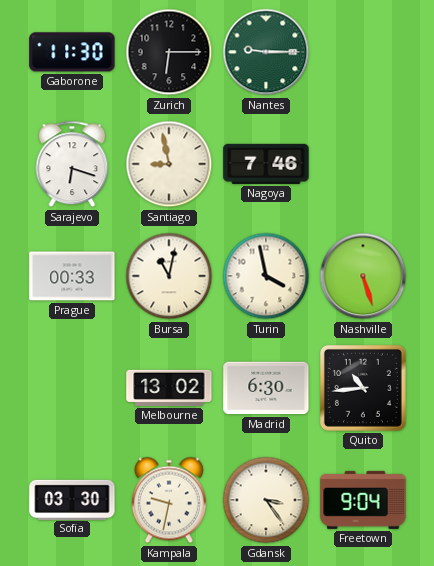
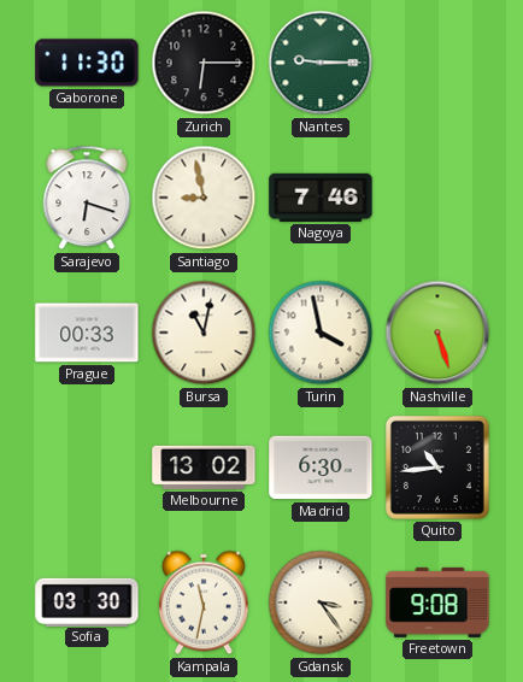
Kampala: 9:32 -> 11:32
Freetown: 9:04 -> 9:08
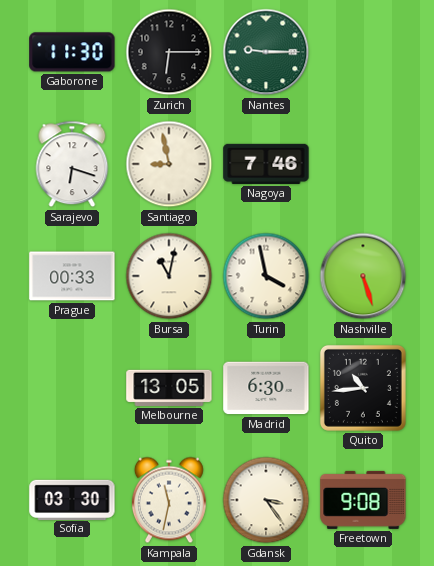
Melbourne: 13:02 -> 13:05
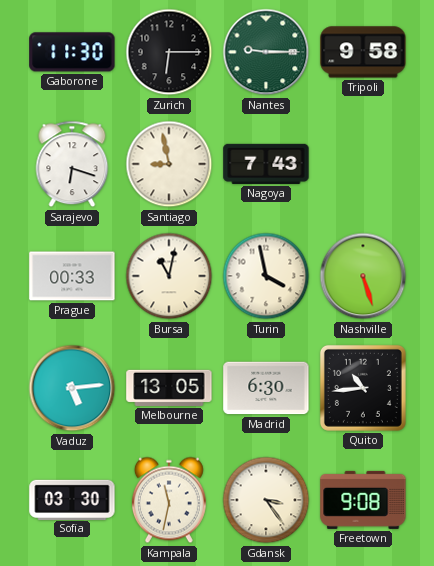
Tripoli: none -> 9:58
Nagoya: 7:46 -> 7:43
Vaduz: none -> 5:14
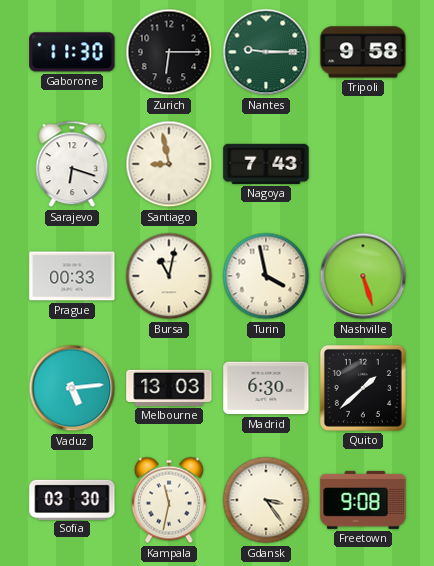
Melbourne: 13:05 -> 13:03
Quito: 10:44 -> 1:38
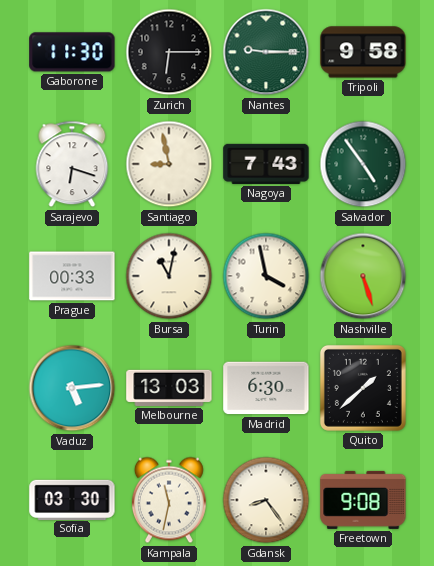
Salvador: none -> 4:54
Gdansk: 3:24 -> 8:24
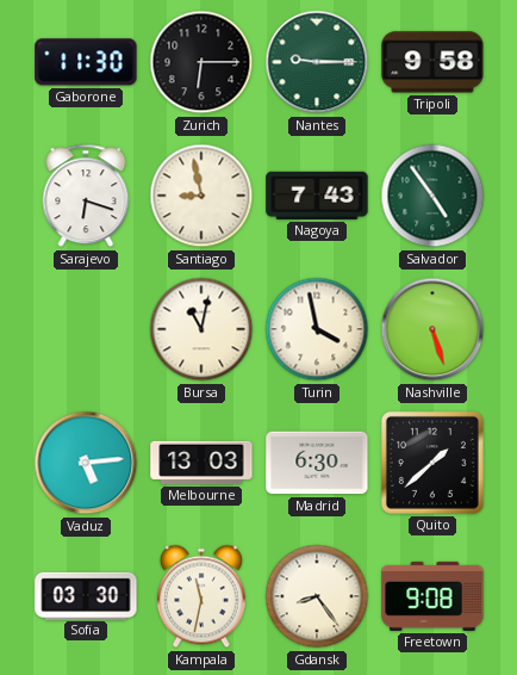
Prague: 00:33 -> none
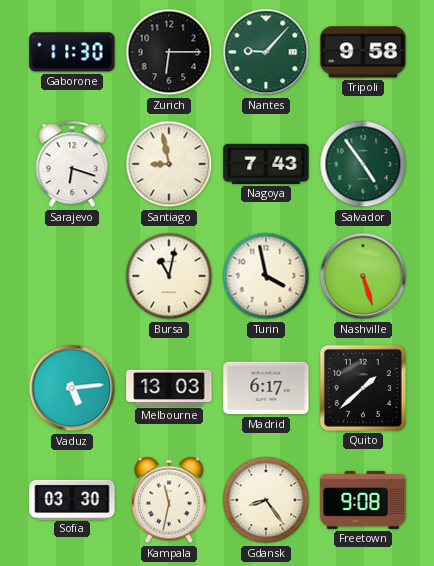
Nantes: 9:15 -> 9:07
Madrid: 6:30 -> 6:17
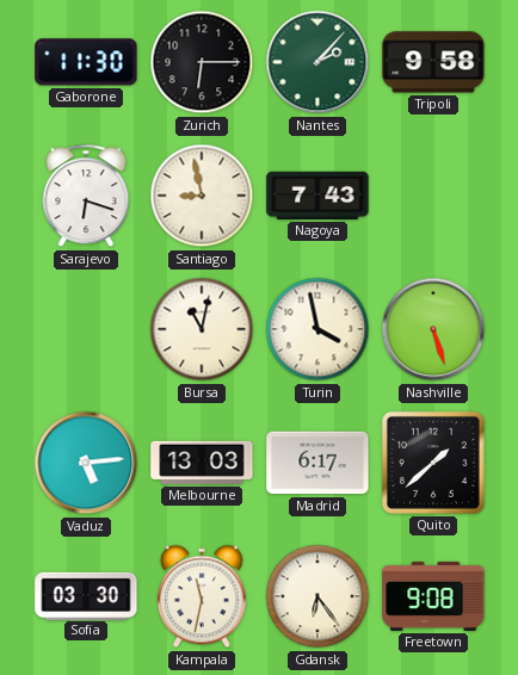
Nantes: 9:07 -> 2:07
Salvador: 4:54 -> none
Gdansk: 8:24 -> 6:24
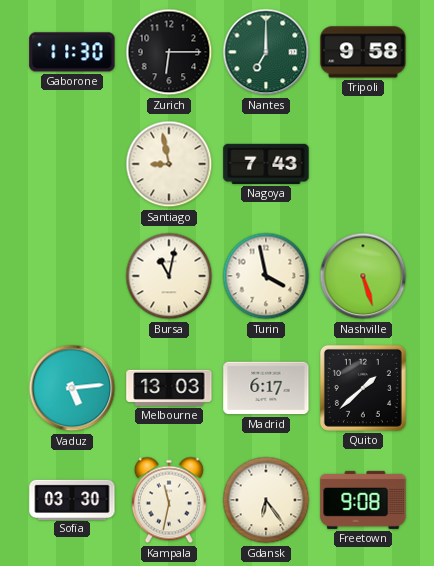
Nantes: 2:07 -> 7:00
Sarajevo: 6:18 -> none
